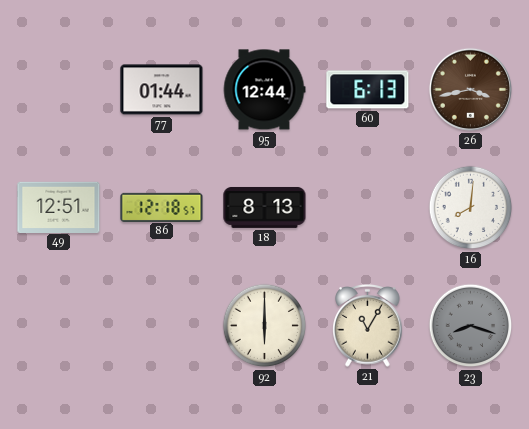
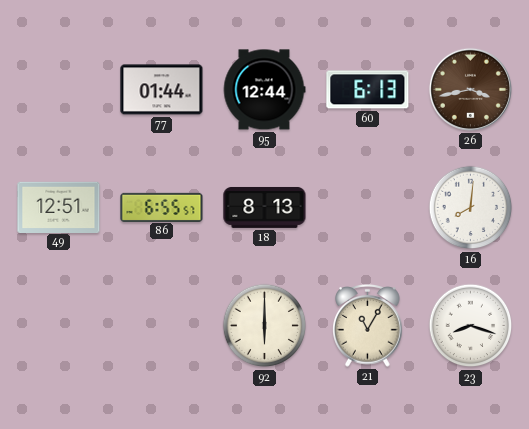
86: 12:18 -> 6:55
23 dial: grey -> white
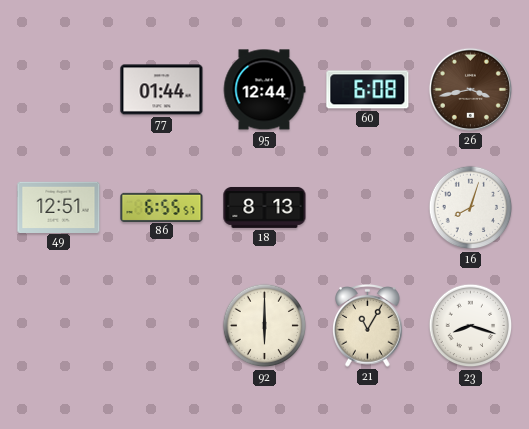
60: 6:13 -> 6:08
16: 8:01 -> 8:03
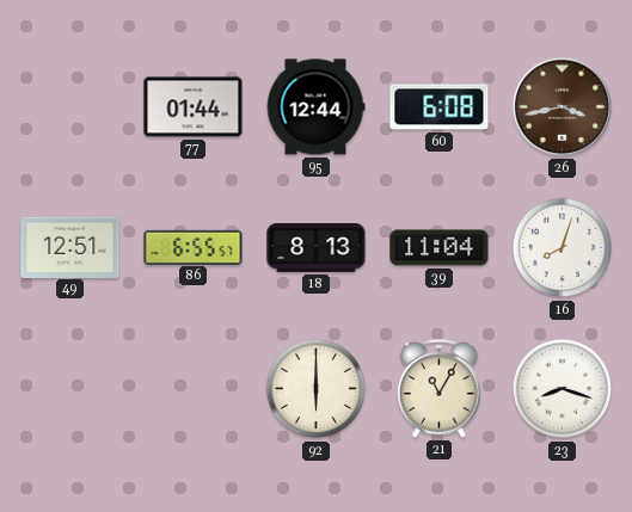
39: none -> 11:04
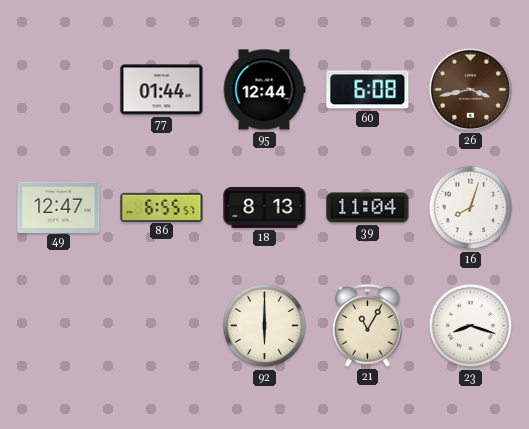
49: 12:51 -> 12:47
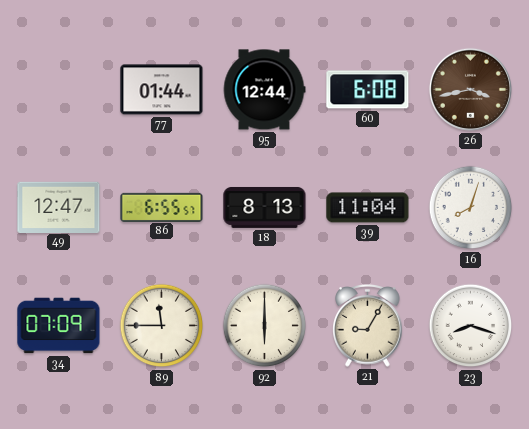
34: none -> 07:09
89: none -> 11:45
21: 11:05 -> 9:05
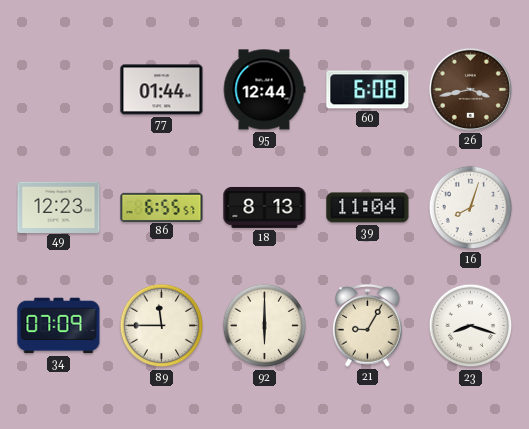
49: 12:47 -> 12:23
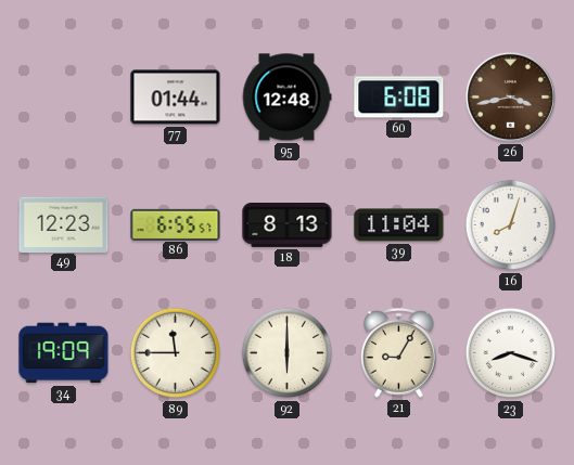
95: 12:44 -> 12:48
34: 07:09 -> 19:09
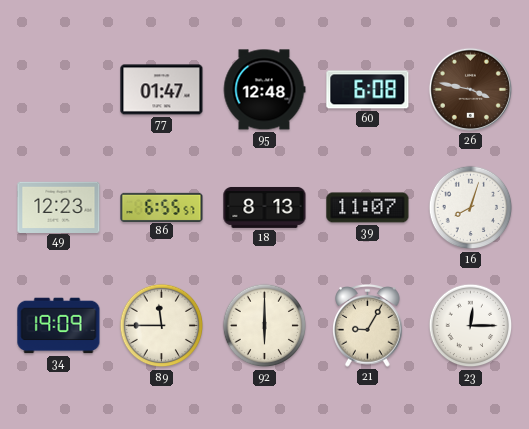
77: 01:44 -> 01:47
26: 3:43 -> 3:47
39: 11:04 -> 11:07
23: 8:18 -> 12:15
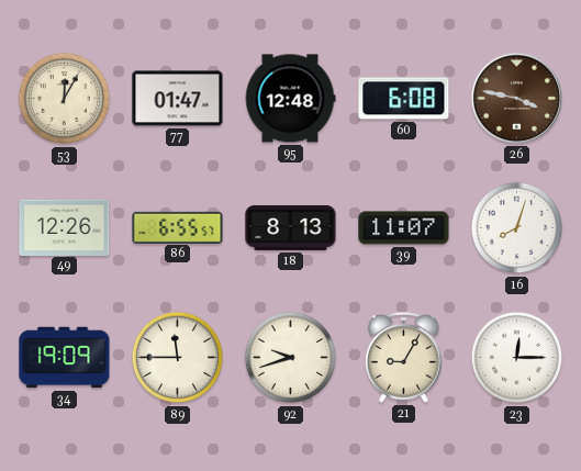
53: none -> 12:05
49: 12:23 -> 12:26
92: 6:00 -> 9:42
